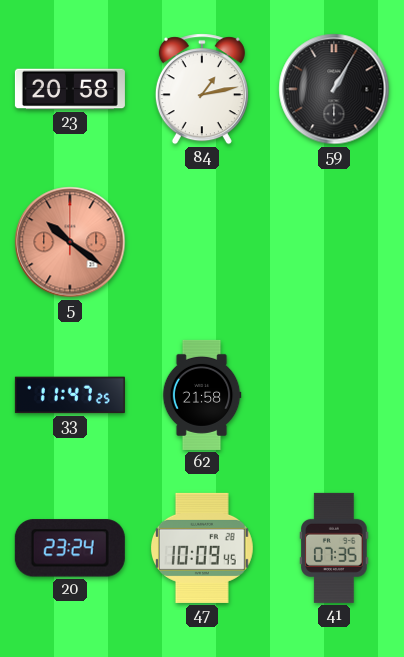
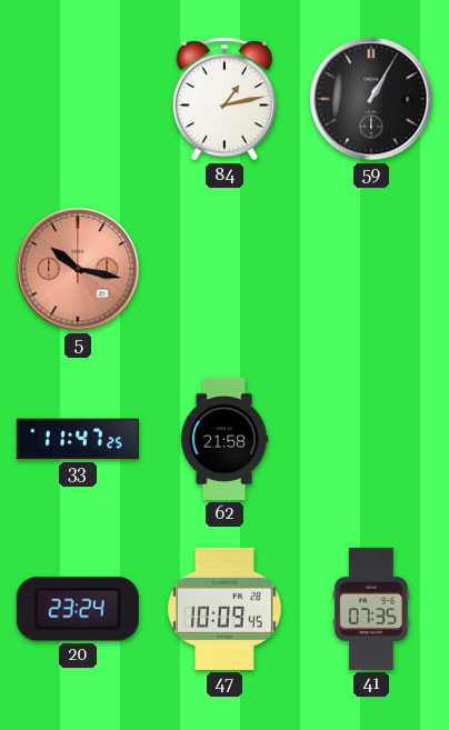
23: 20:58 -> none
5: 10:21 -> 10:17
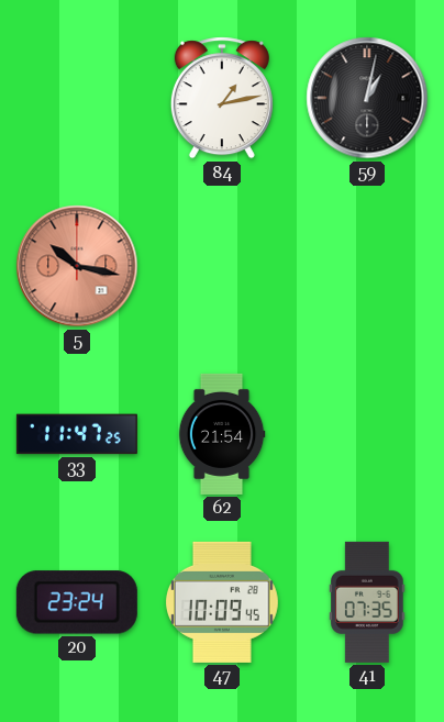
59: 1:05 -> 1:02
62: 21:58 -> 21:54
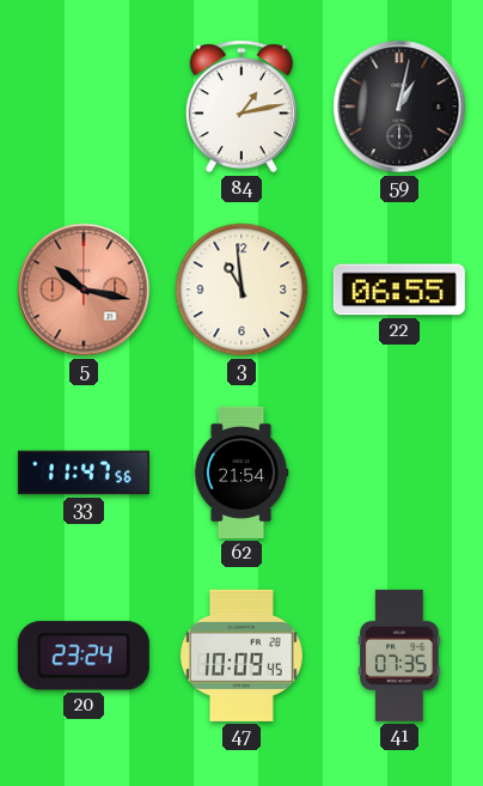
3: none -> 10:59
22: none -> 06:55
33: 11:47:25 -> 11:47:56
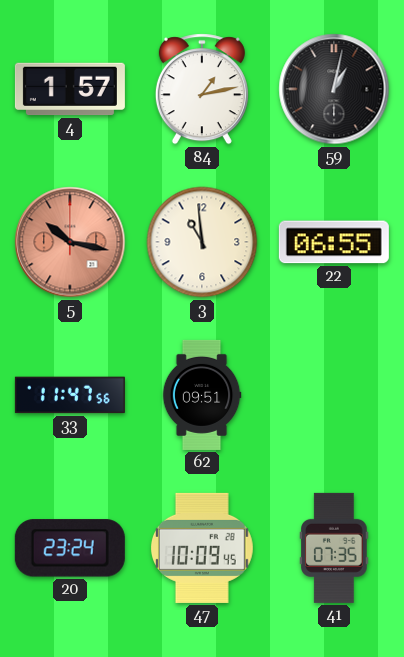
4: none -> 1:57
62: 21:54 -> 09:51
